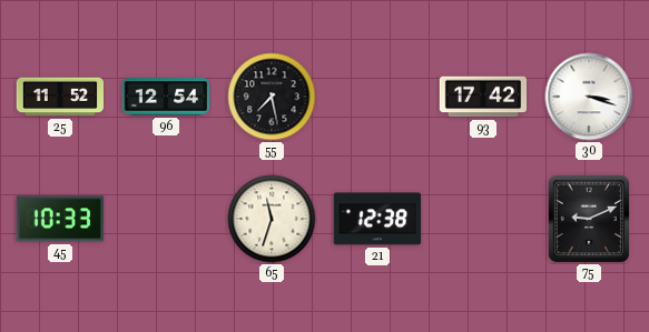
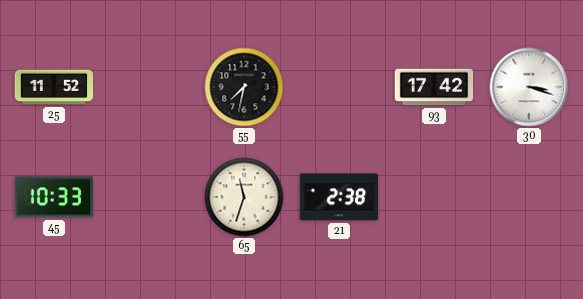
96: 12:54 -> none
55: 7:28 -> 7:32
21: 12:38 -> 2:38
75: 9:11 -> none
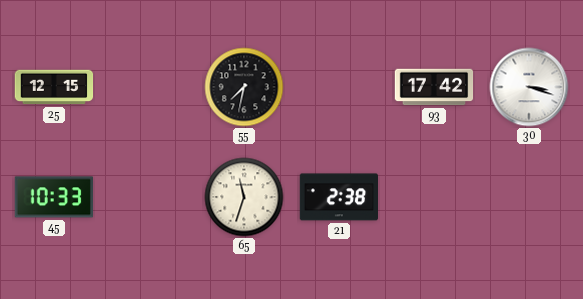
25: 11:52 -> 12:15
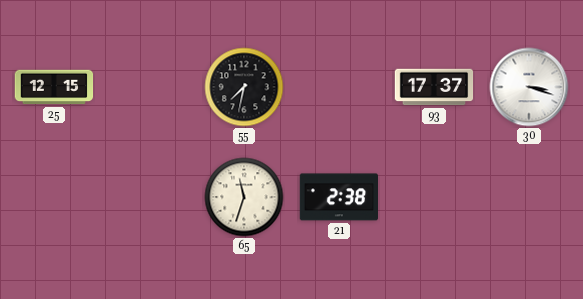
93: 17:42 -> 17:37
45: 10:33 -> none
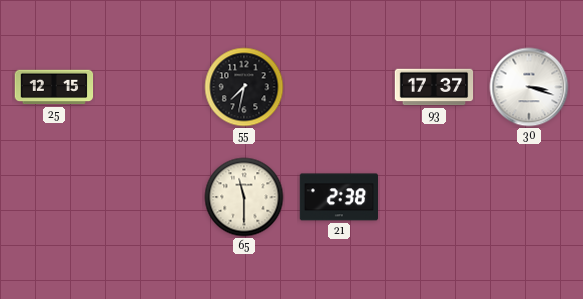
65: 11:33 -> 11:30
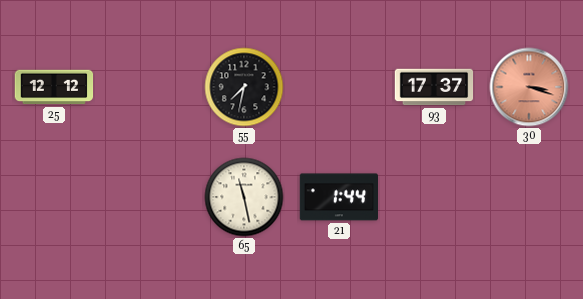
25: 12:15 -> 12:12
30 dial: white -> salmon
65: 11:30 -> 11:28
21: 2:38 -> 1:44
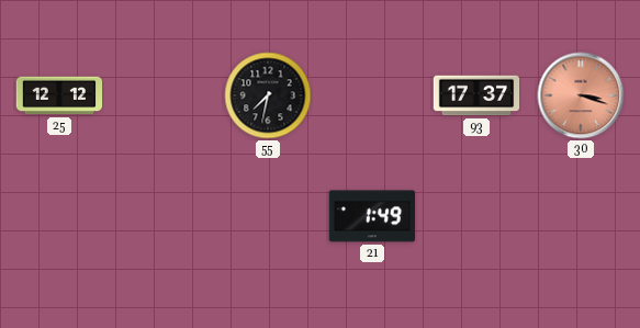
65: 11:28 -> none
21: 1:44 -> 1:49
